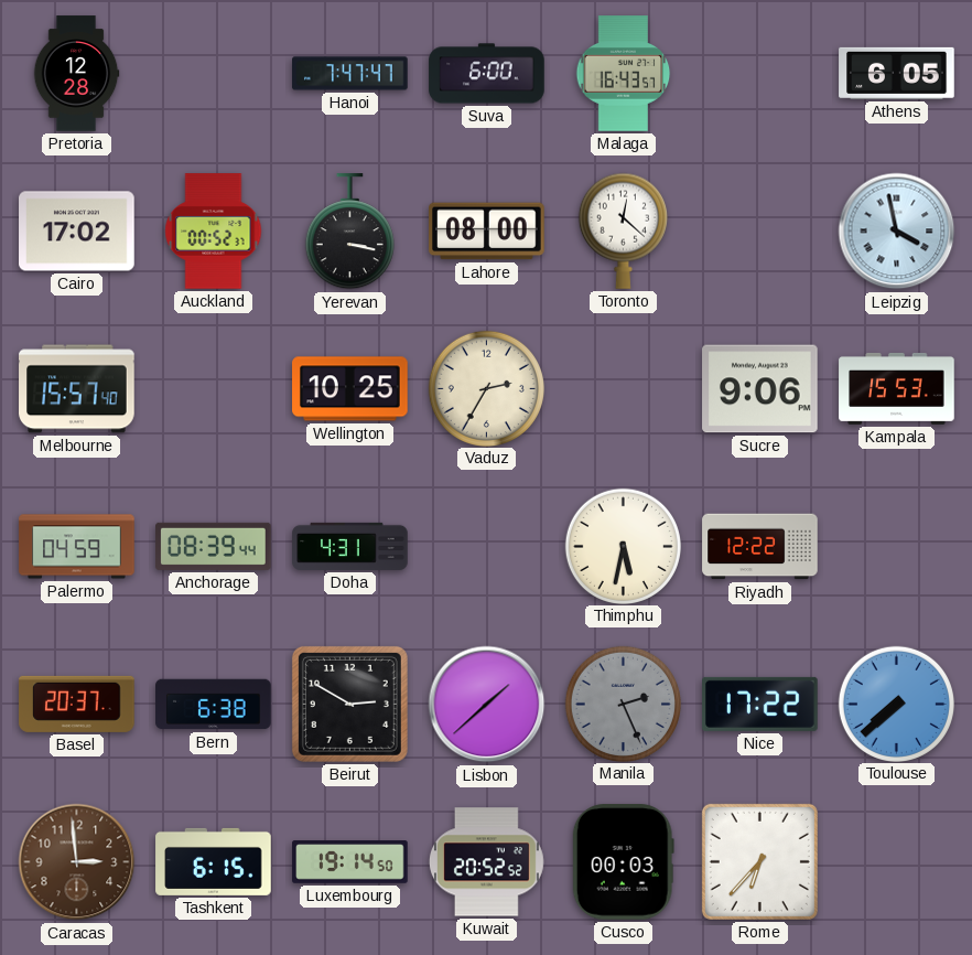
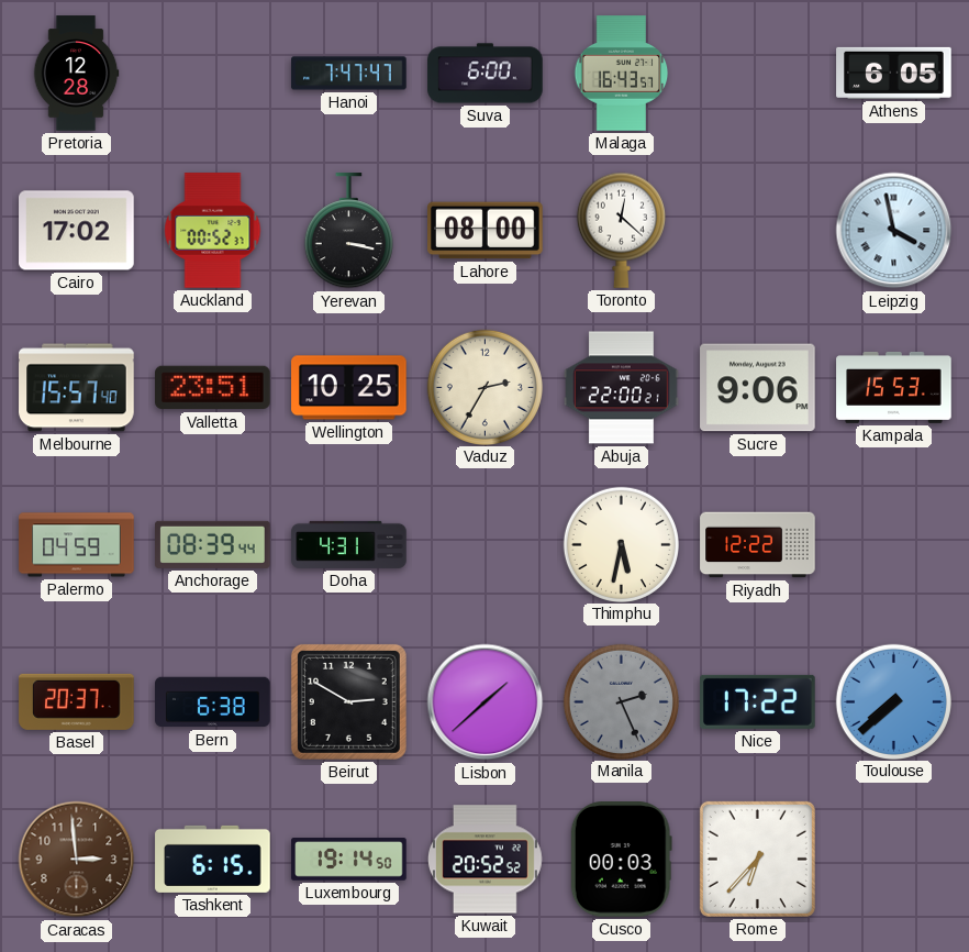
Valletta: none -> 23:51
Abuja: none -> 22:00
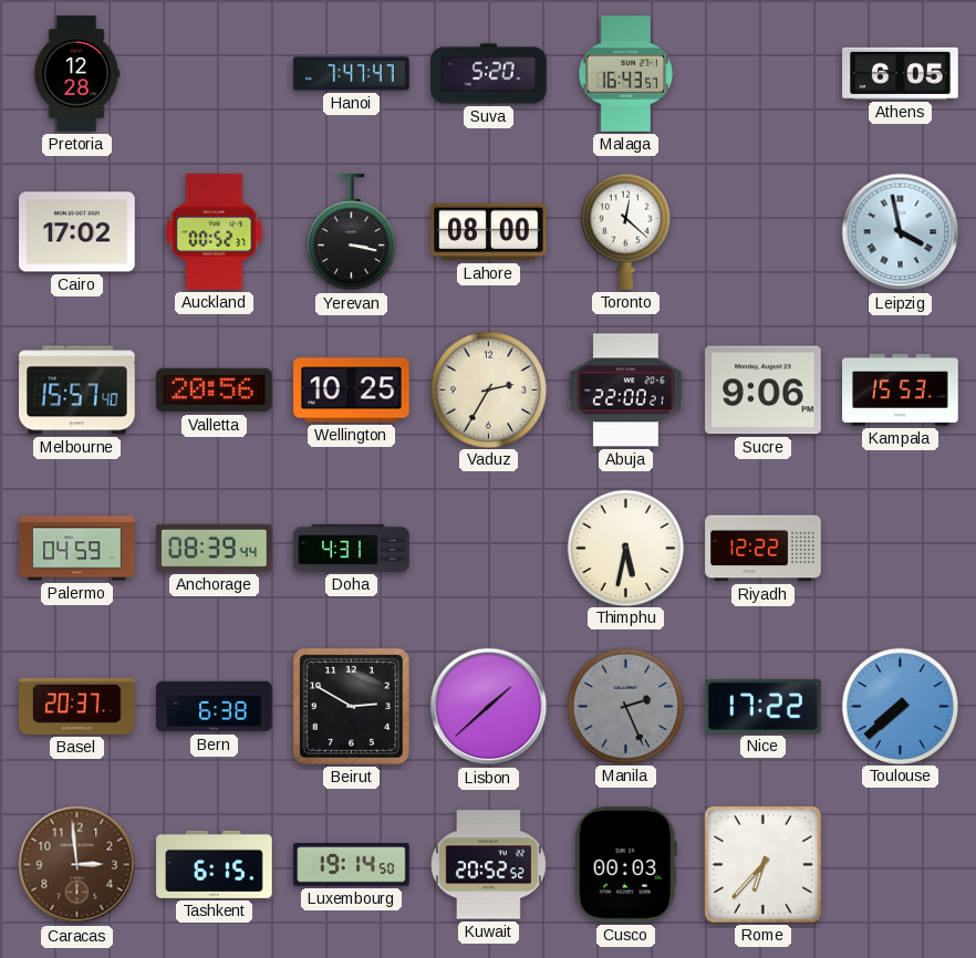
Suva: 6:00 -> 5:20
Valletta: 23:51 -> 20:56
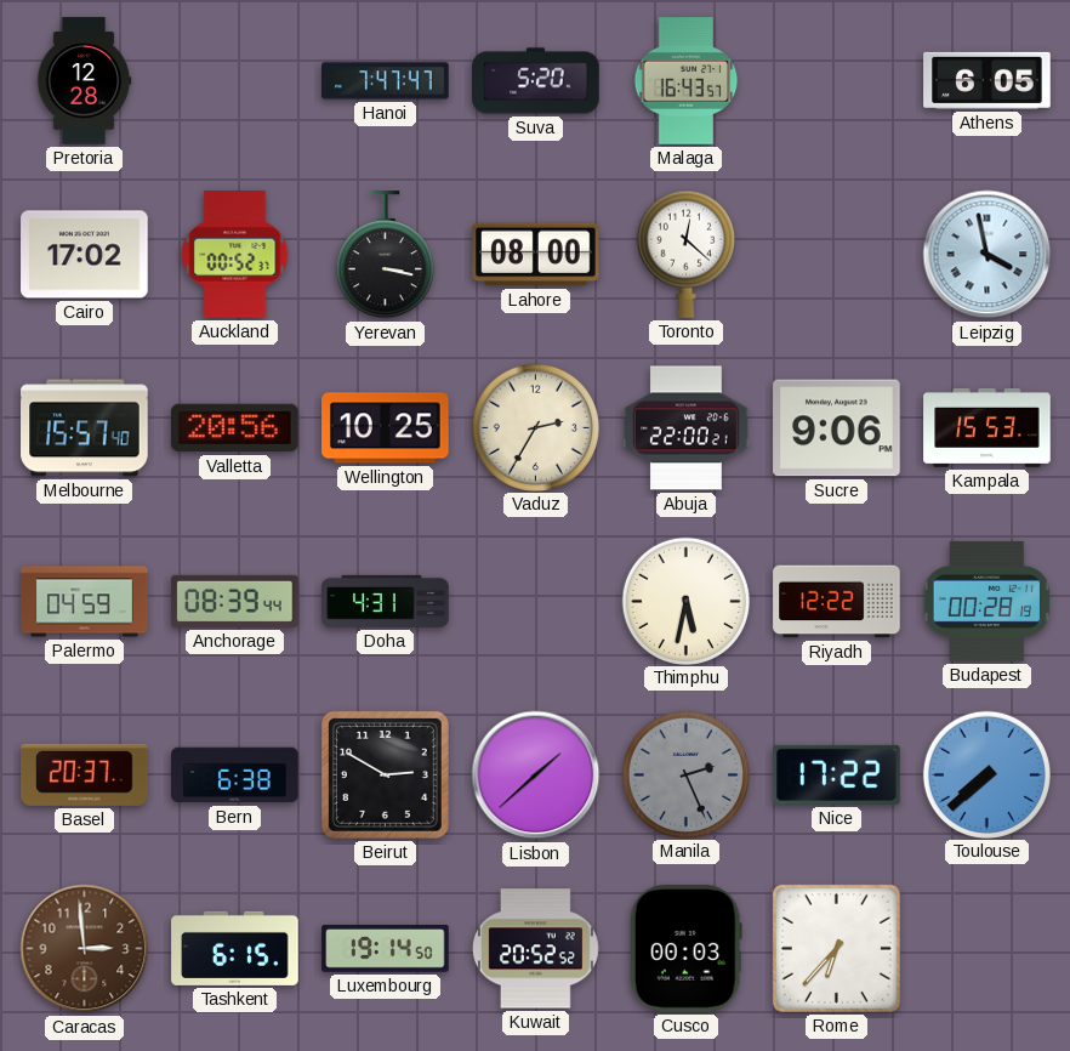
Budapest: none -> 00:28
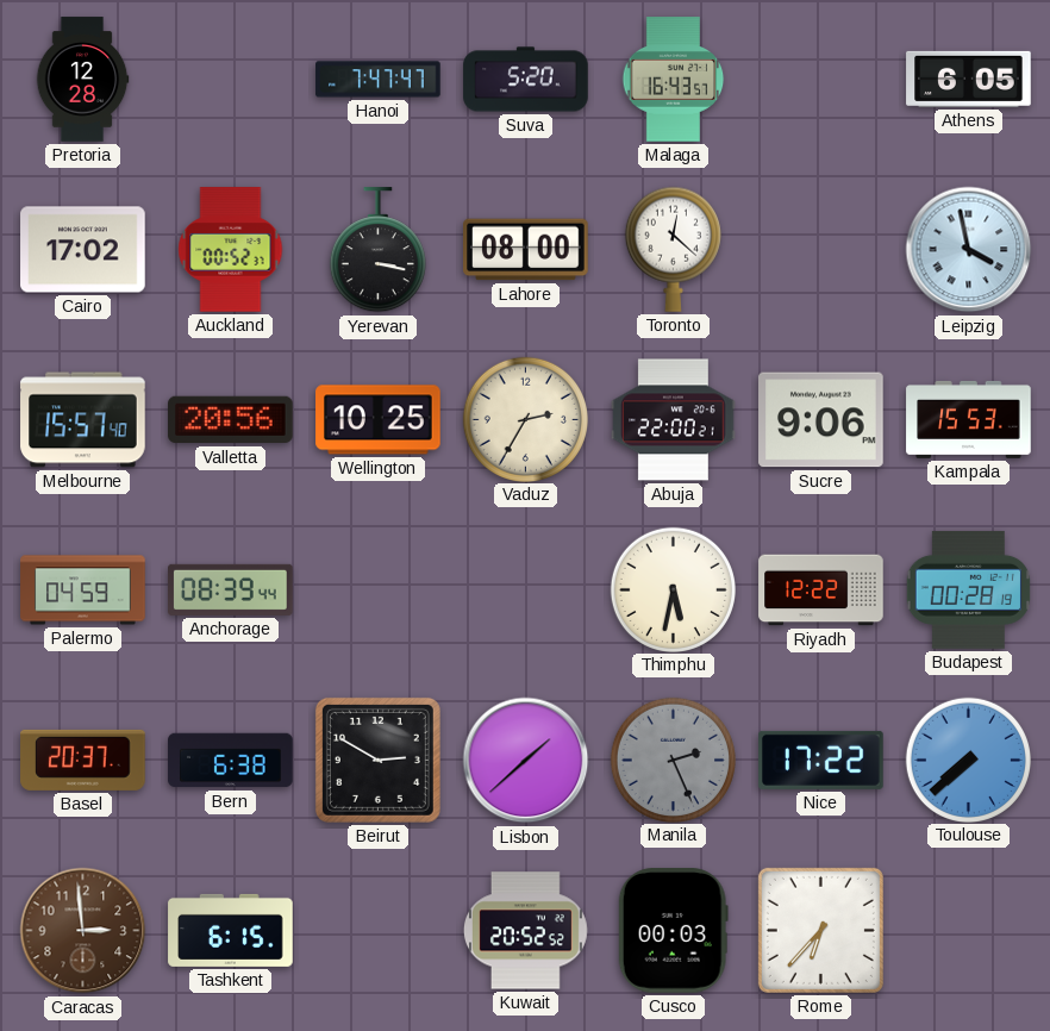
Doha: 4:31 -> none
Luxembourg: 19:14 -> none
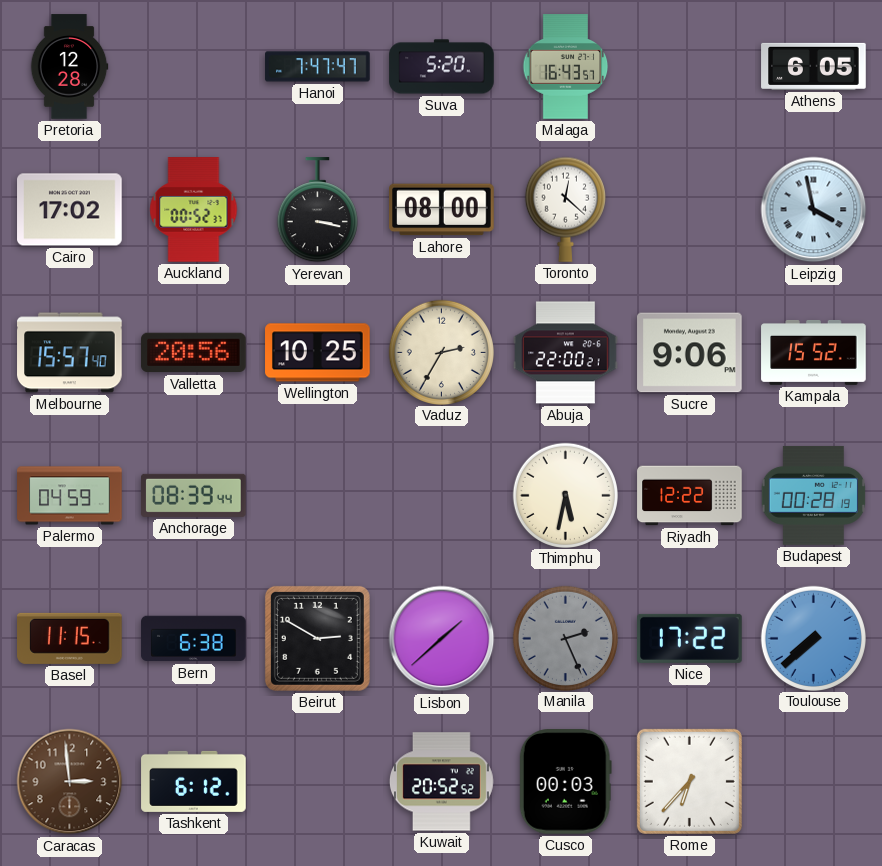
Kampala: 15:53 -> 15:52
Basel: 20:37 -> 11:15
Tashkent: 6:15 -> 6:12
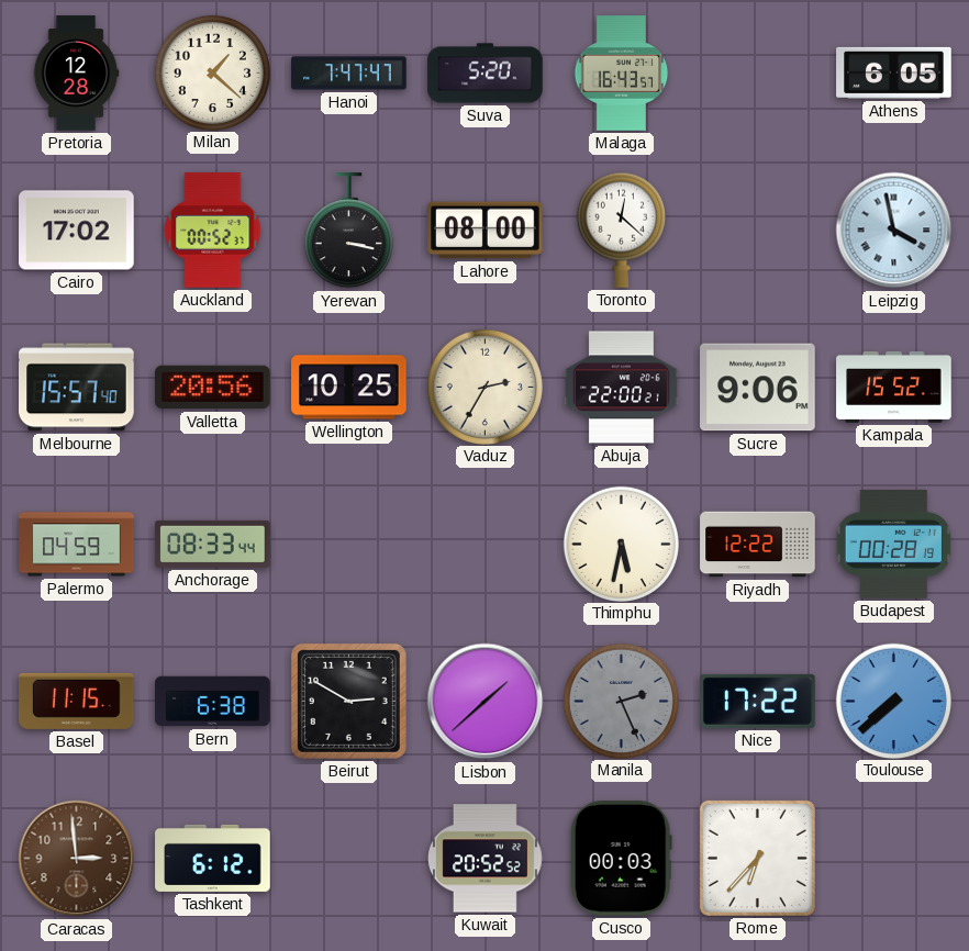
Milan: none -> 1:22
Anchorage: 08:39 -> 08:33
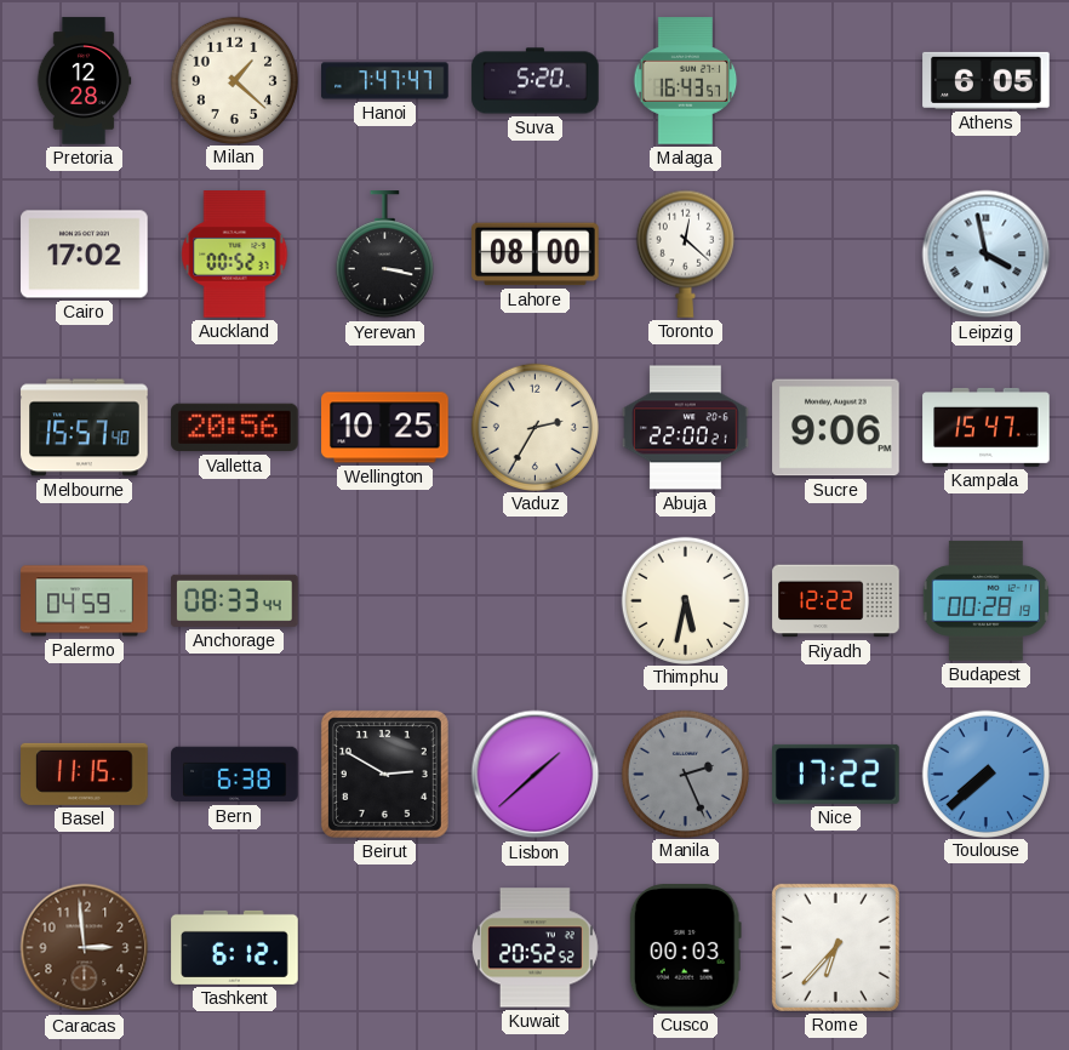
Kampala: 15:52 -> 15:47
